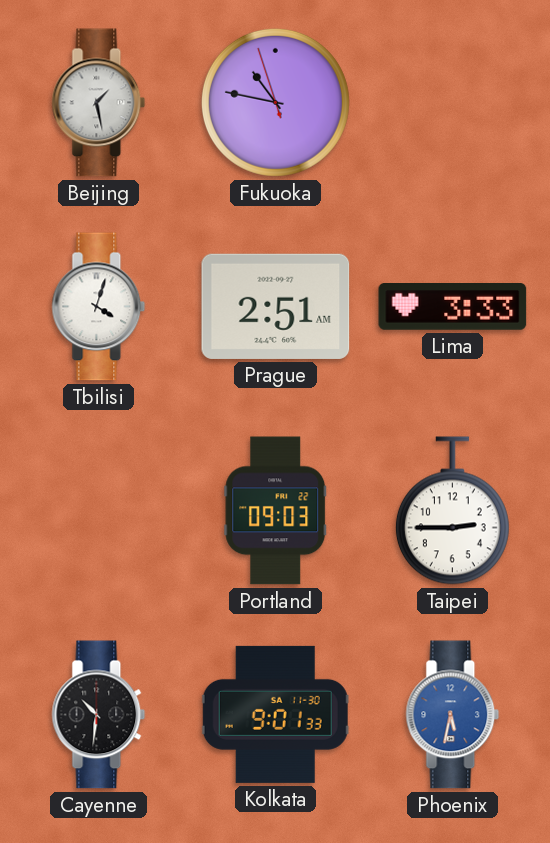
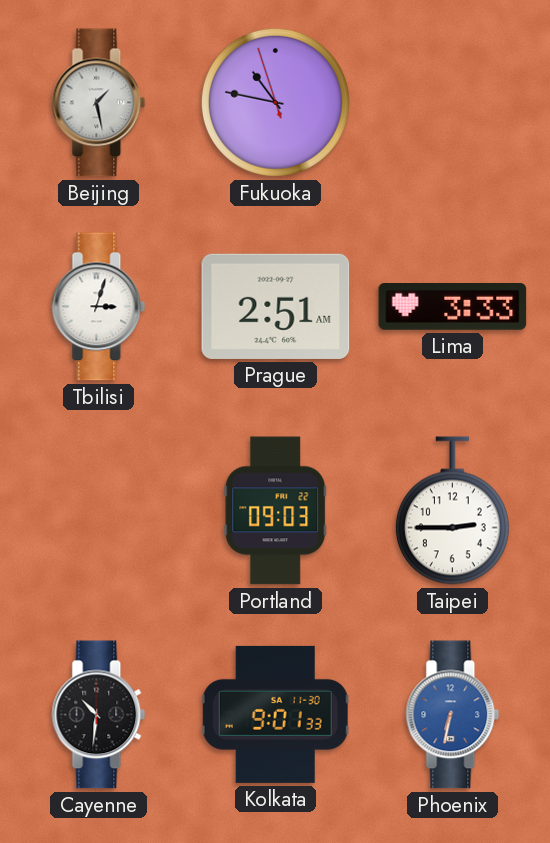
Tbilisi: 4:03 -> 3:03
Phoenix: 5:32 -> 6:32
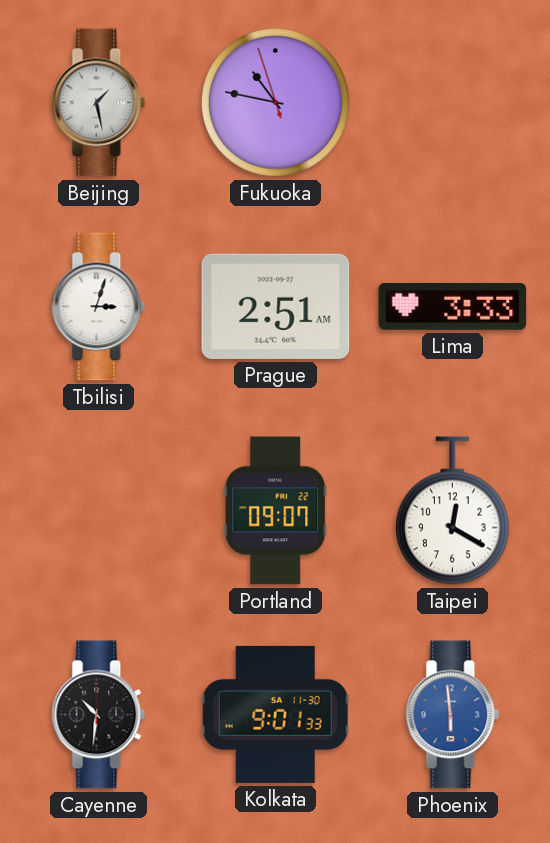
Portland: 09:03 -> 09:07
Taipei: 2:45 -> 12:20
Phoenix: 6:32 -> 5:59
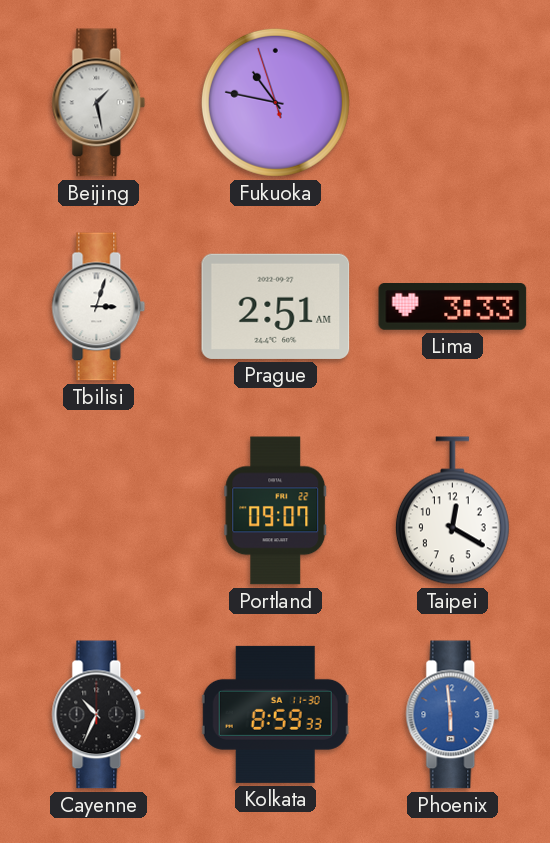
Cayenne: 10:31 -> 10:34
Kolkata: 9:01 -> 8:59
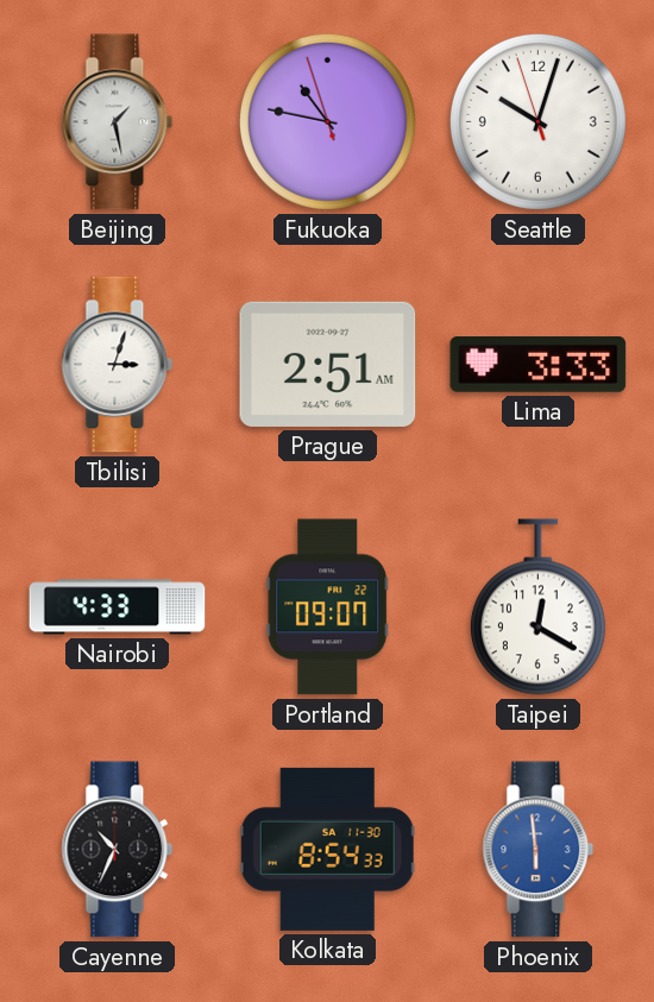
Seattle: none -> 10:02
Nairobi: none -> 4:33
Kolkata: 8:59 -> 8:54
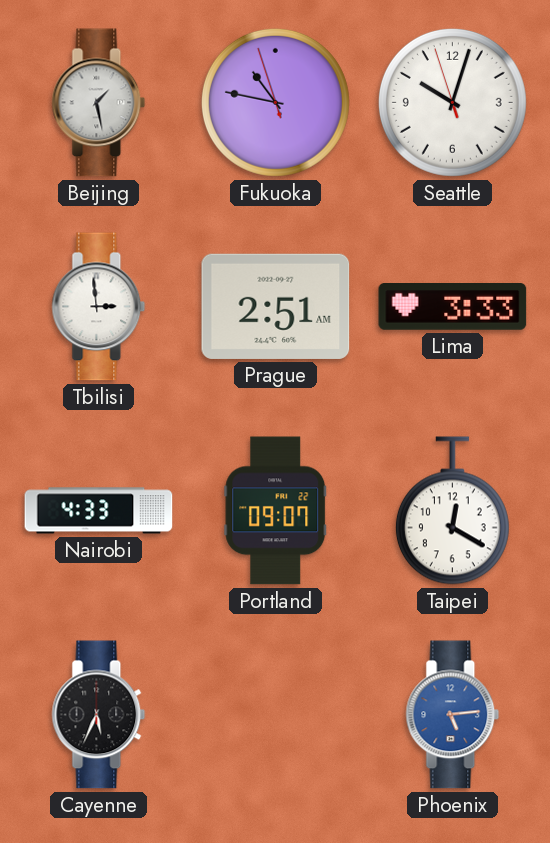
Tbilisi: 3:03 -> 2:59
Cayenne: 10:34 -> 5:34
Kolkata: 8:54 -> none
Phoenix: 5:59 -> 5:14
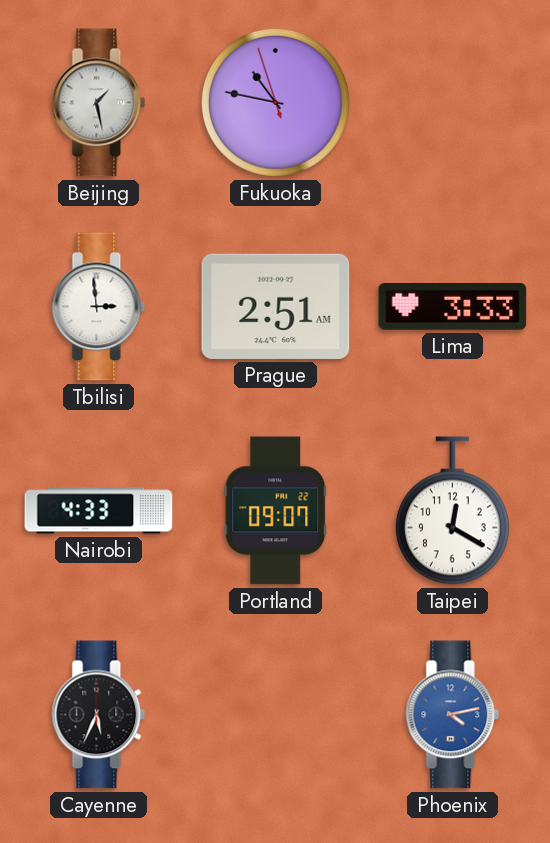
Seattle: 10:02 -> none
Phoenix: 5:14 -> 4:13
